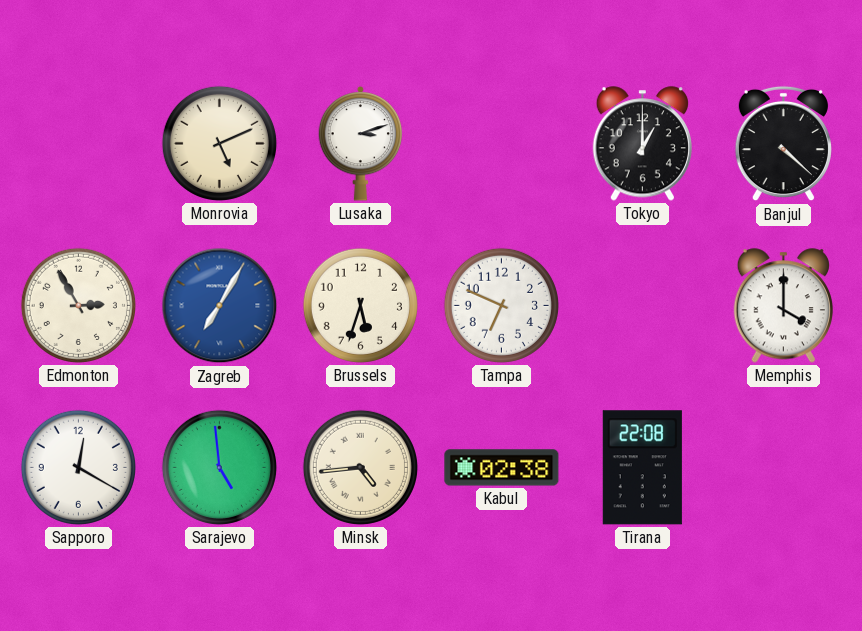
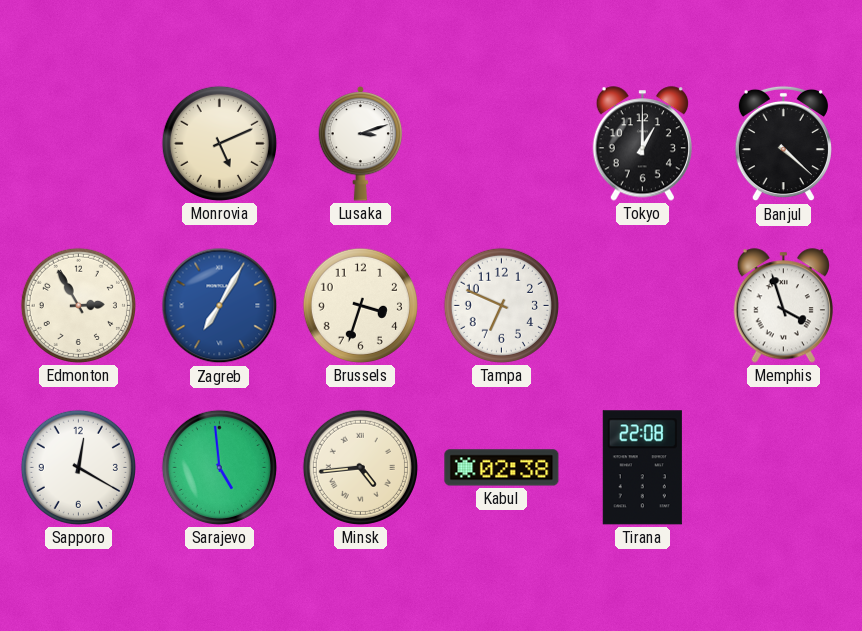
Brussels: 5:33 -> 3:33
Memphis: 4:00 -> 3:57
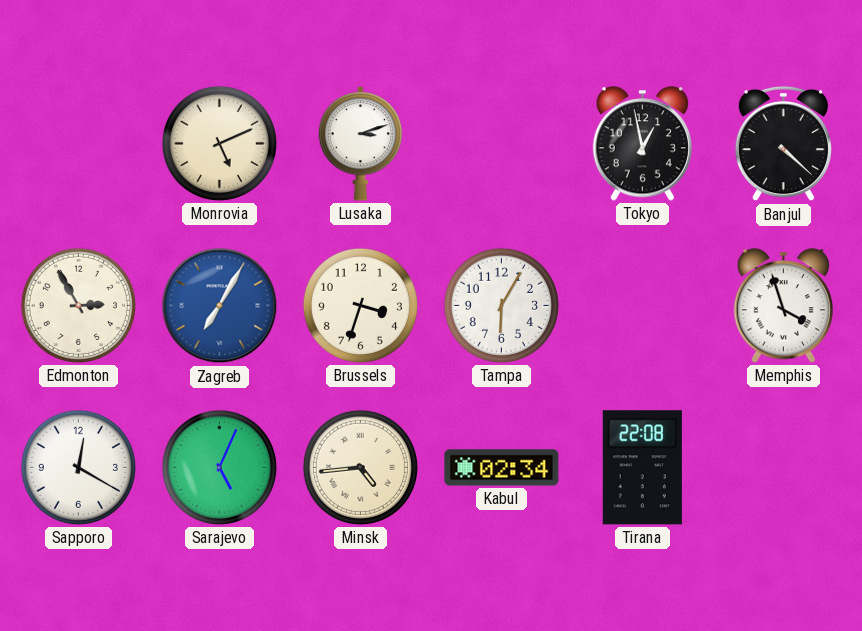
Tokyo: 1:00 -> 12:58
Tampa: 6:49 -> 6:05
Sarajevo: 4:59 -> 5:04
Kabul: 02:38 -> 02:34
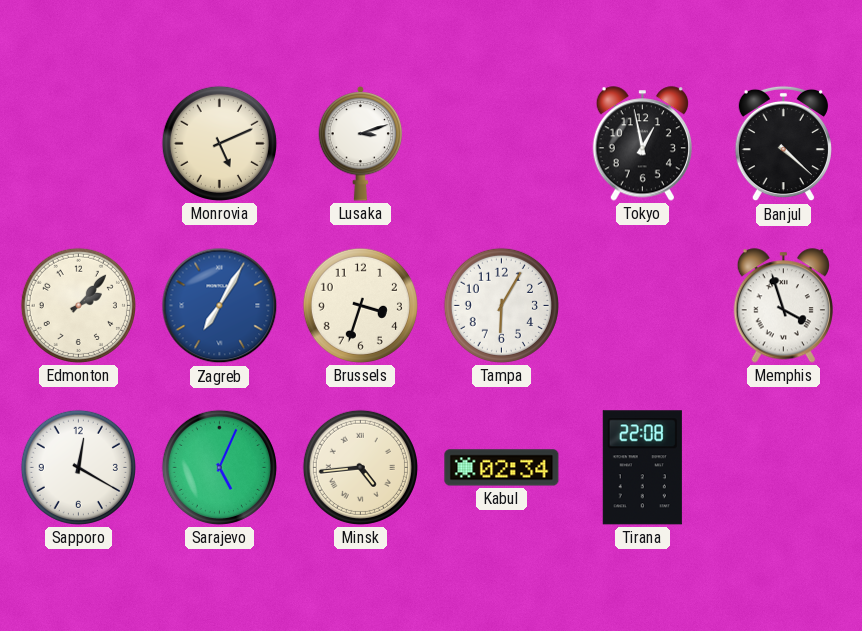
Edmonton: 2:55 -> 2:07
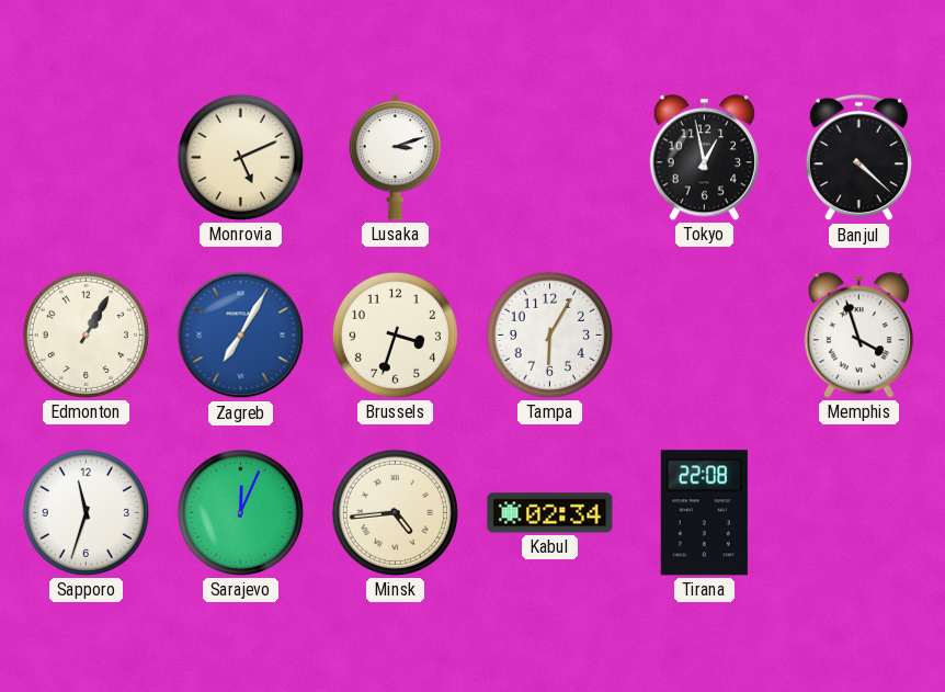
Edmonton: 2:07 -> 1:05
Sapporo: 12:20 -> 11:33
Sarajevo: 5:04 -> 12:04
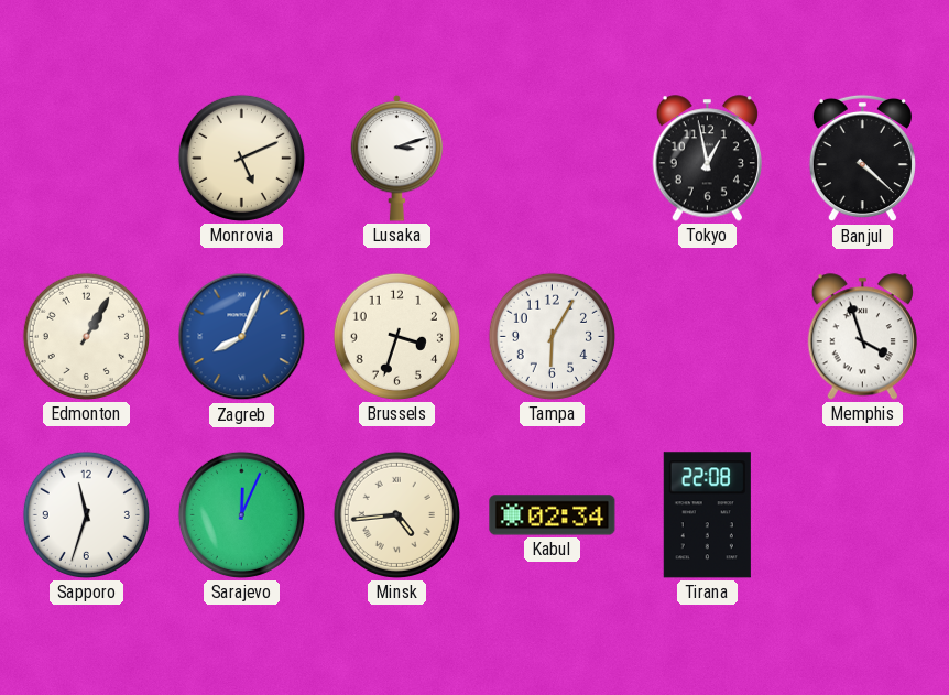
Zagreb: 7:05 -> 8:04
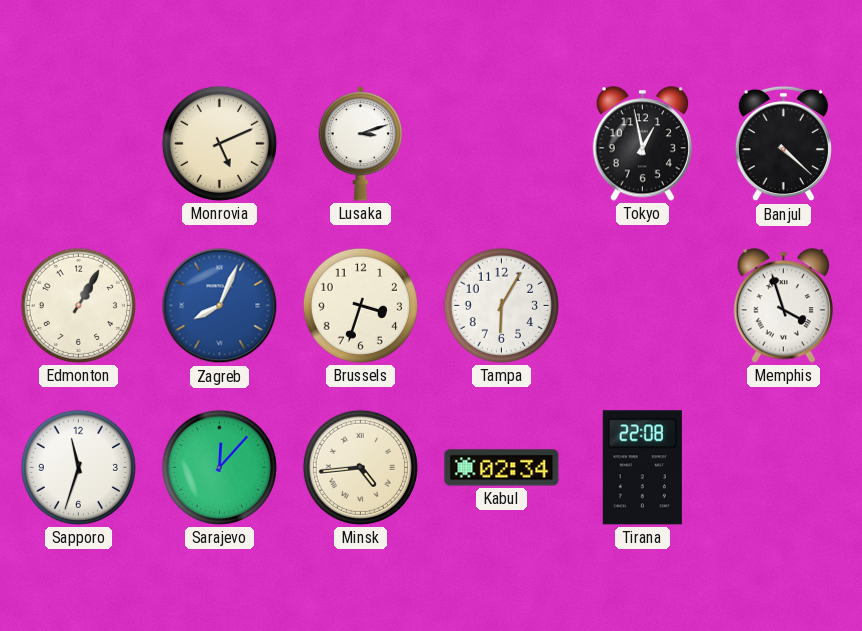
Sarajevo: 12:04 -> 12:07
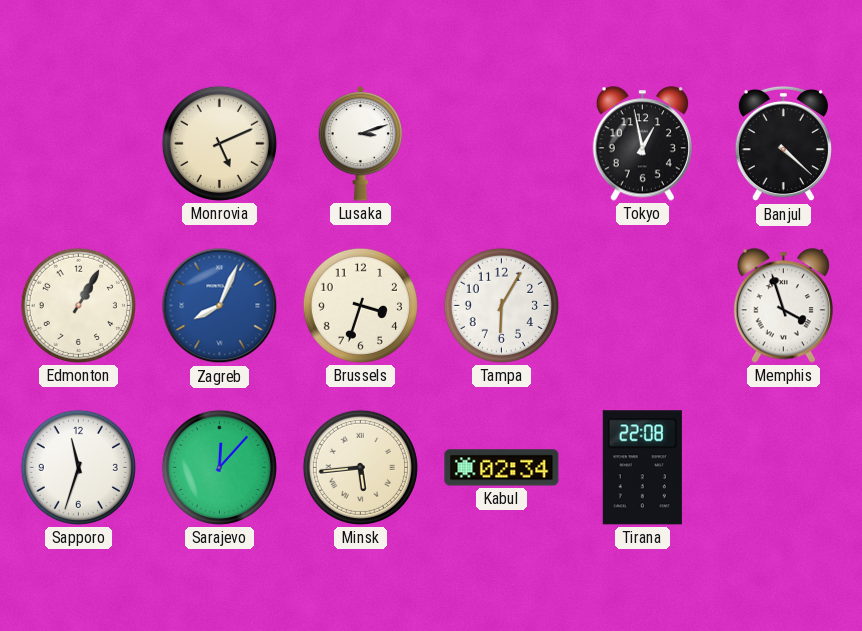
Minsk: 4:44 -> 5:44
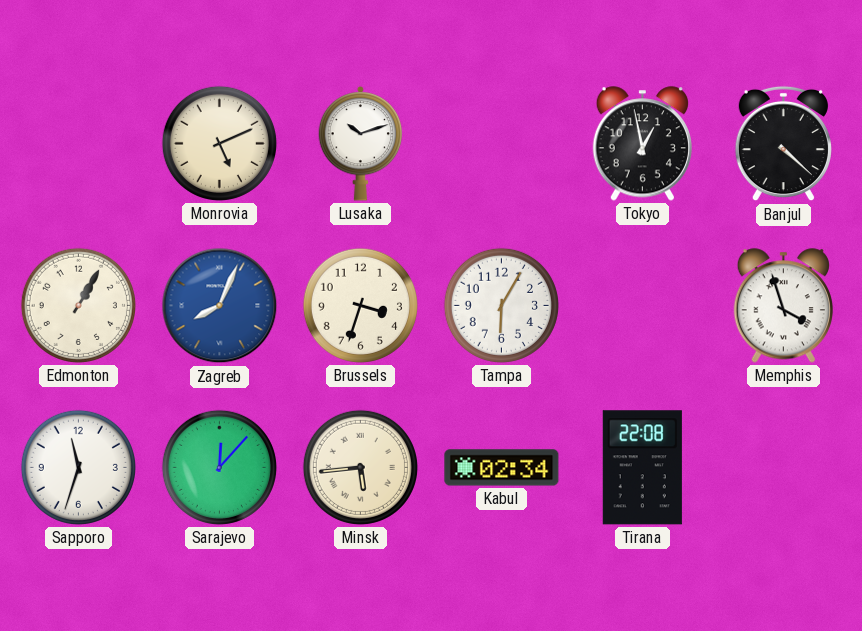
Lusaka: 3:12 -> 10:12
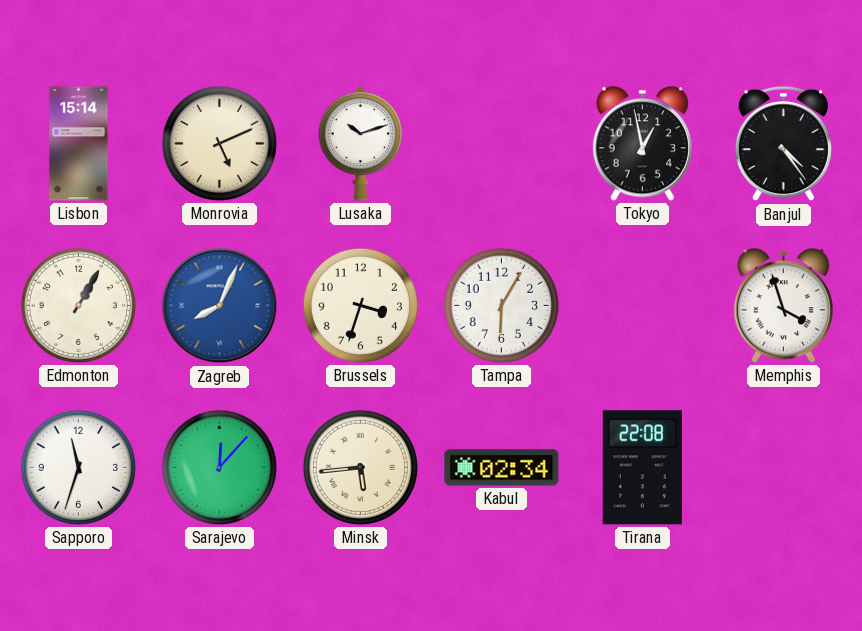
Lisbon: none -> 15:14
Banjul: 4:22 -> 4:24
